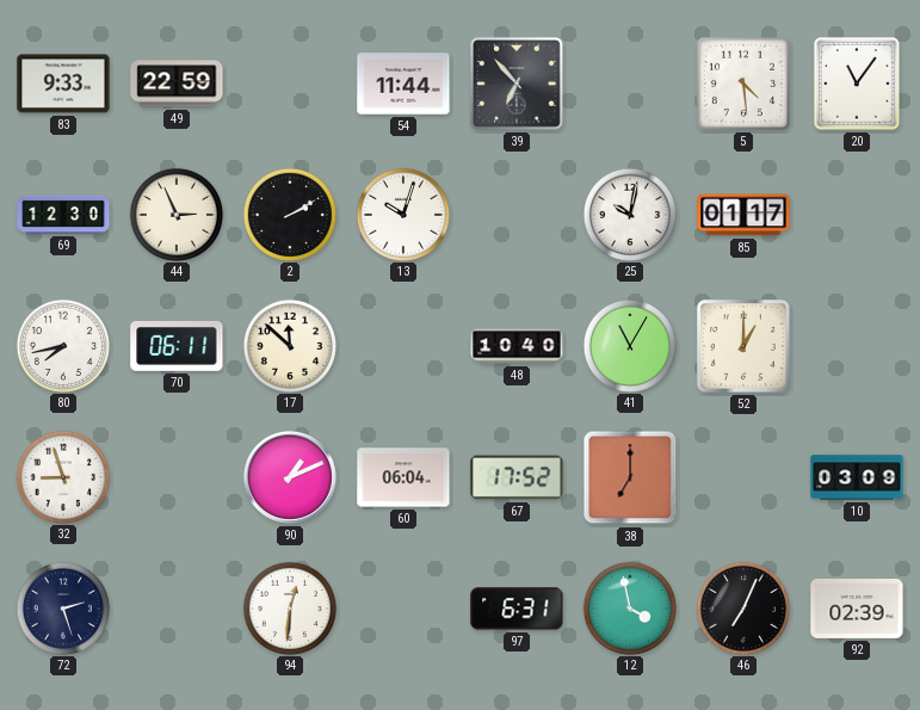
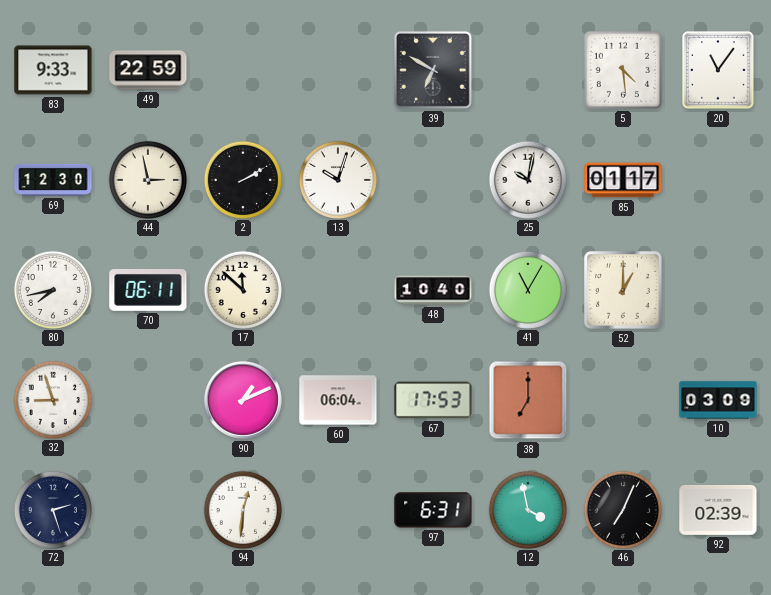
54: 11:44 -> none
39: 6:53 -> 6:50
44: 2:56 -> 2:58
67: 17:52 -> 17:53
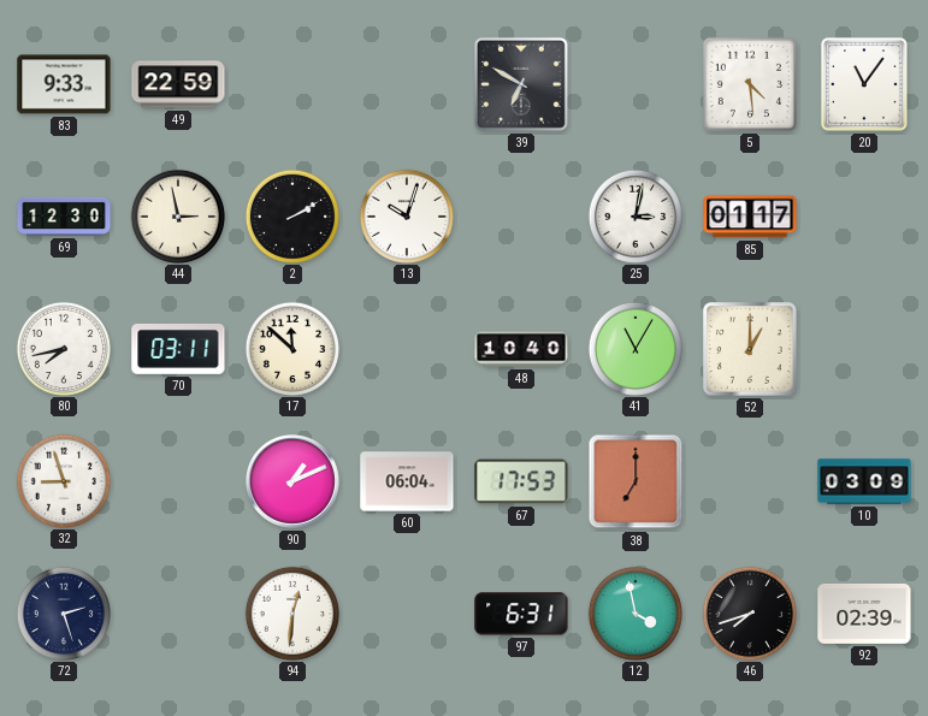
25: 10:02 -> 3:02
70: 06:11 -> 03:11
46: 7:04 -> 7:42
